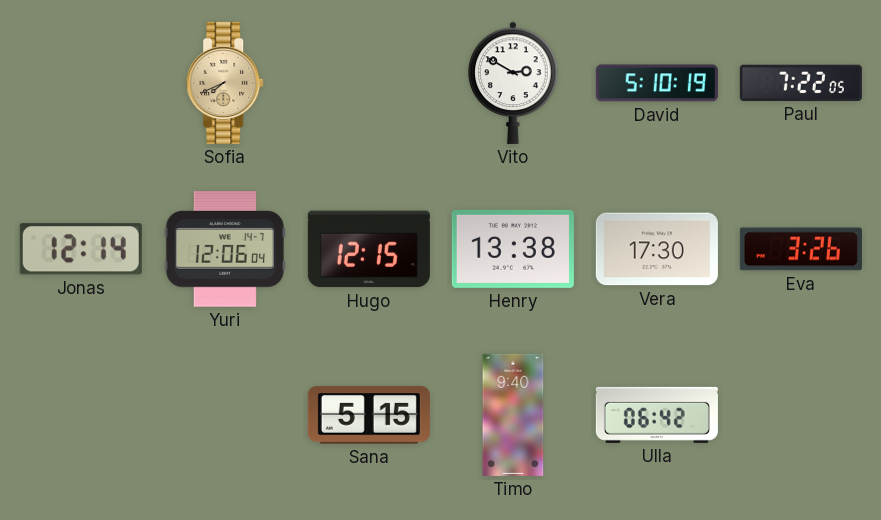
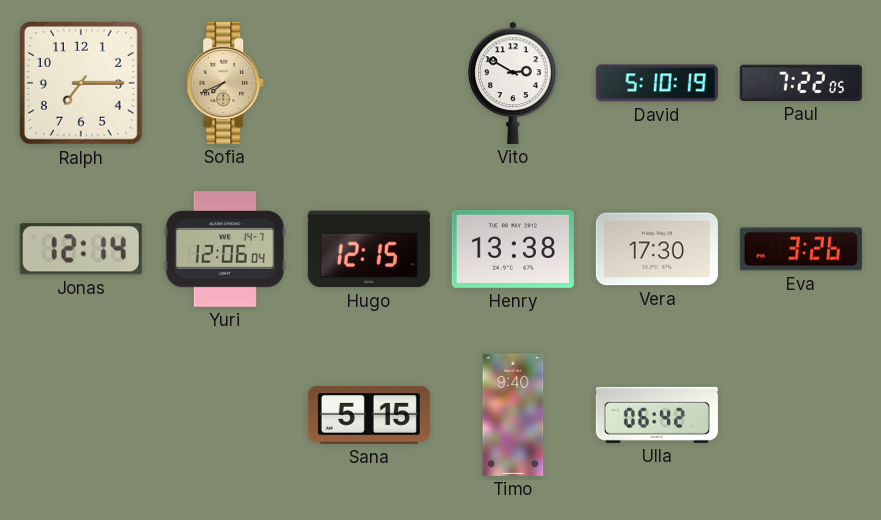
Ralph: none -> 7:15
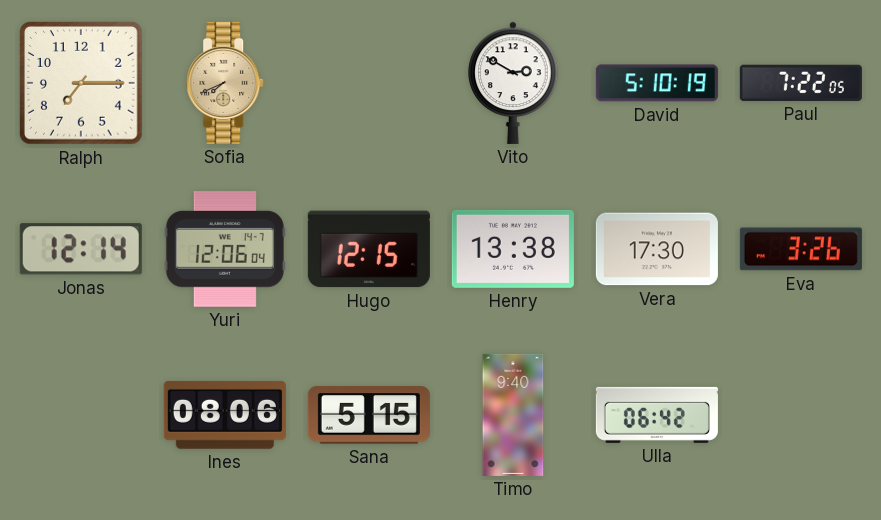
Ines: none -> 08:06
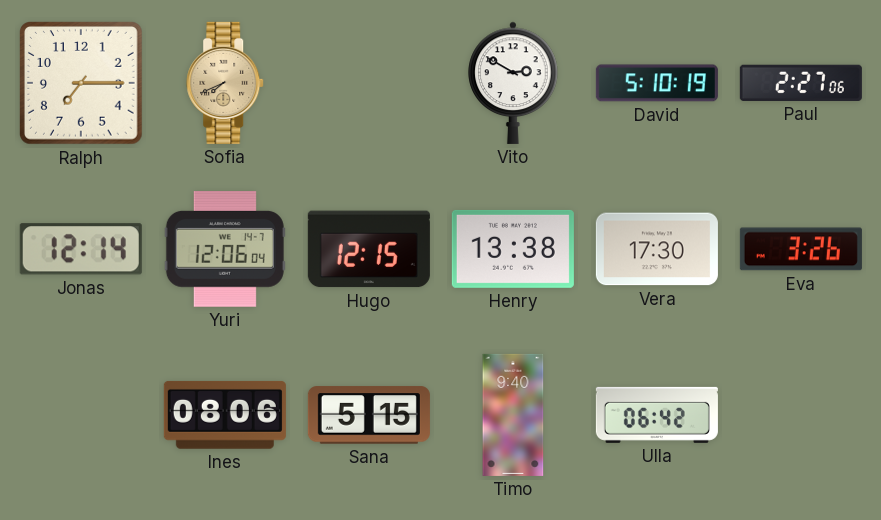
Paul: 7:22 -> 2:27
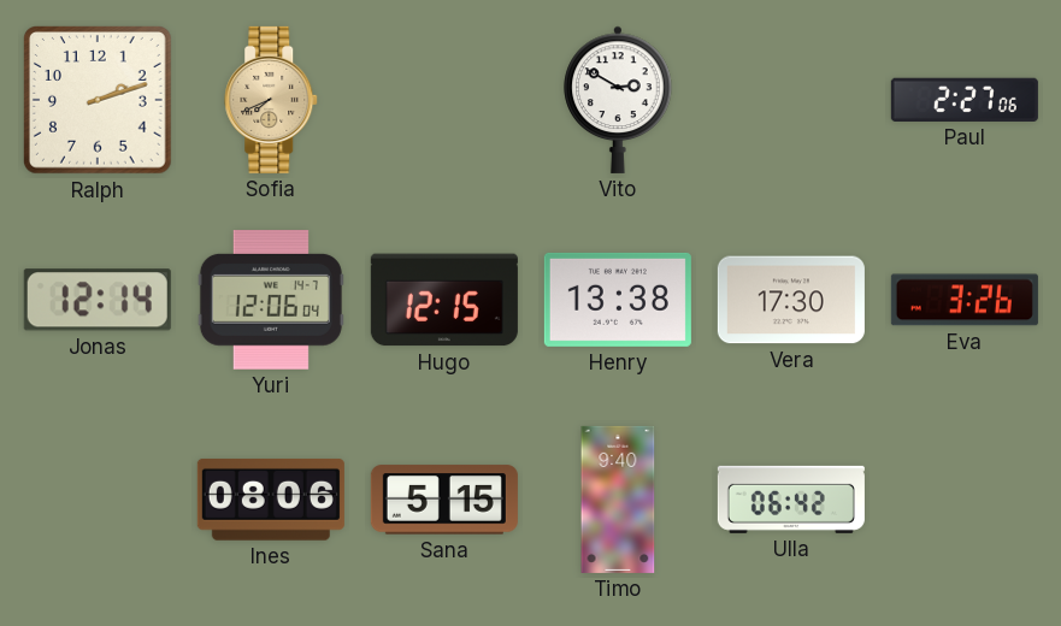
Ralph: 7:15 -> 2:12
David: 5:10 -> none
